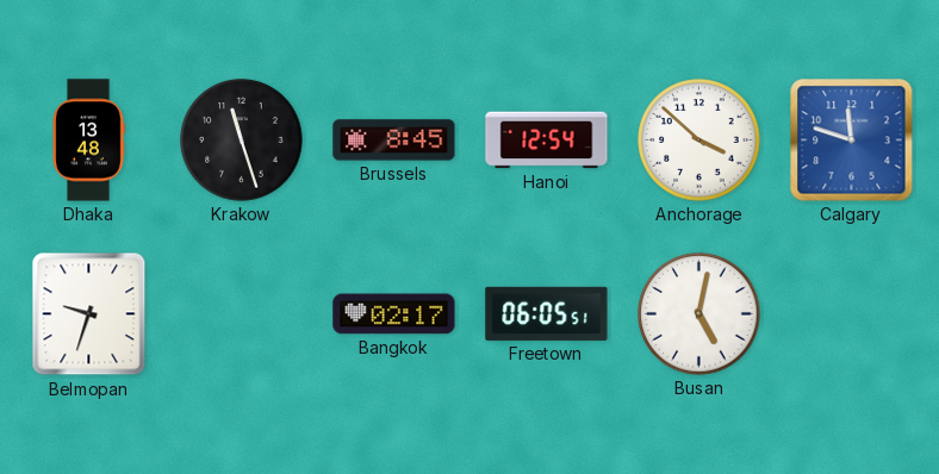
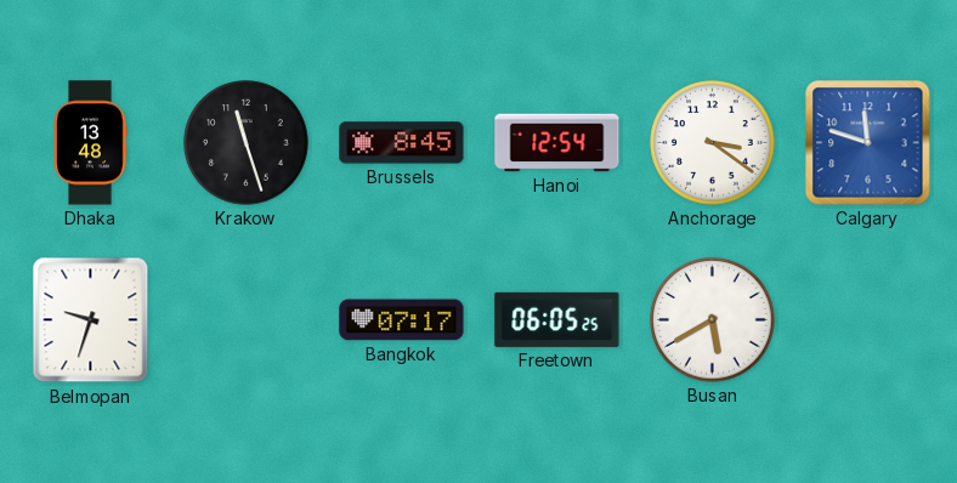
Anchorage: 3:52 -> 3:21
Bangkok: 02:17 -> 07:17
Freetown: 06:05:51 -> 06:05:25
Busan: 5:02 -> 5:40
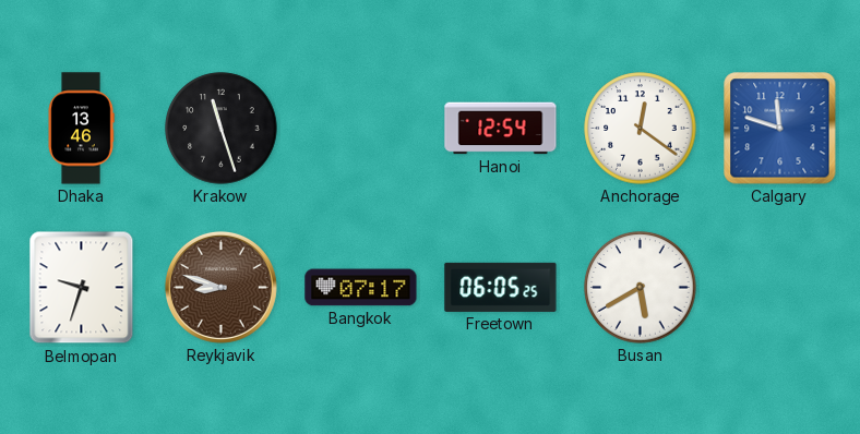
Dhaka: 13:48 -> 13:46
Brussels: 8:45 -> none
Anchorage: 3:21 -> 12:21
Reykjavik: none -> 8:48
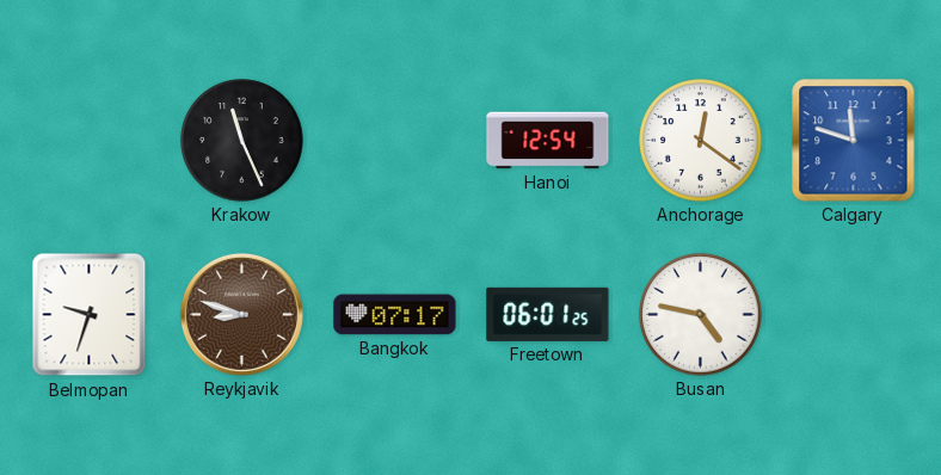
Dhaka: 13:46 -> none
Krakow: 11:27 -> 11:26
Freetown: 06:05 -> 06:01
Busan: 5:40 -> 4:47
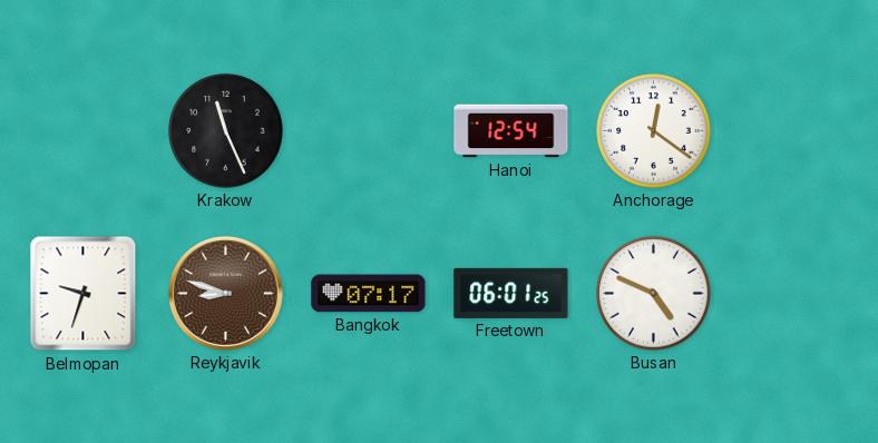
Calgary: 11:48 -> none
Busan: 4:47 -> 4:49
